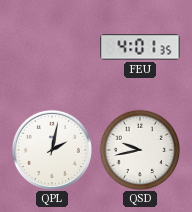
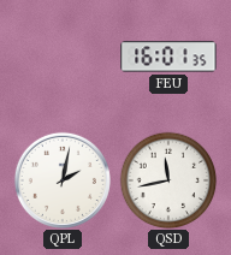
FEU: 4:01 -> 16:01
QSD: 9:43 -> 11:43
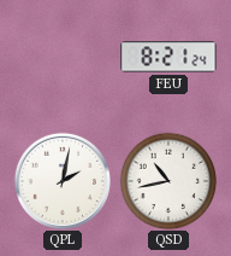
FEU: 16:01 -> 8:21
QSD: 11:43 -> 10:43
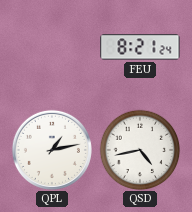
QPL: 2:02 -> 1:13
QSD: 10:43 -> 4:43
